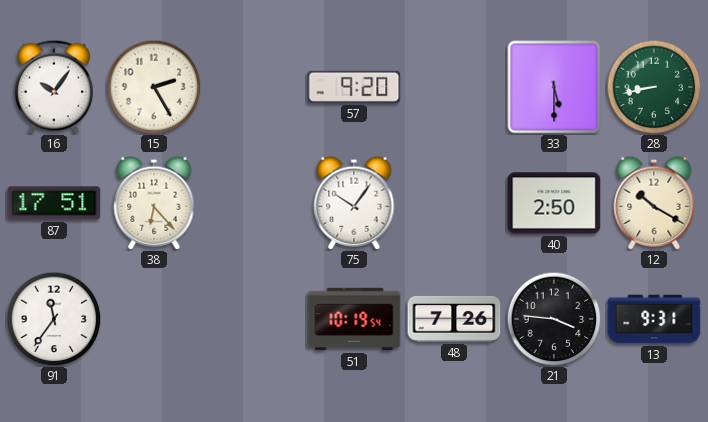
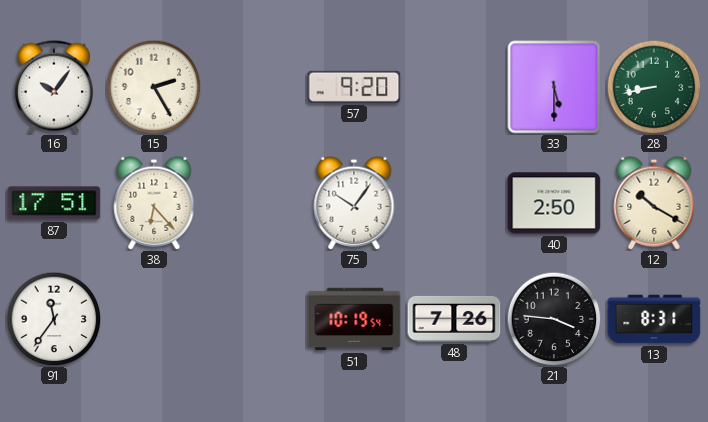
13: 9:31 -> 8:31
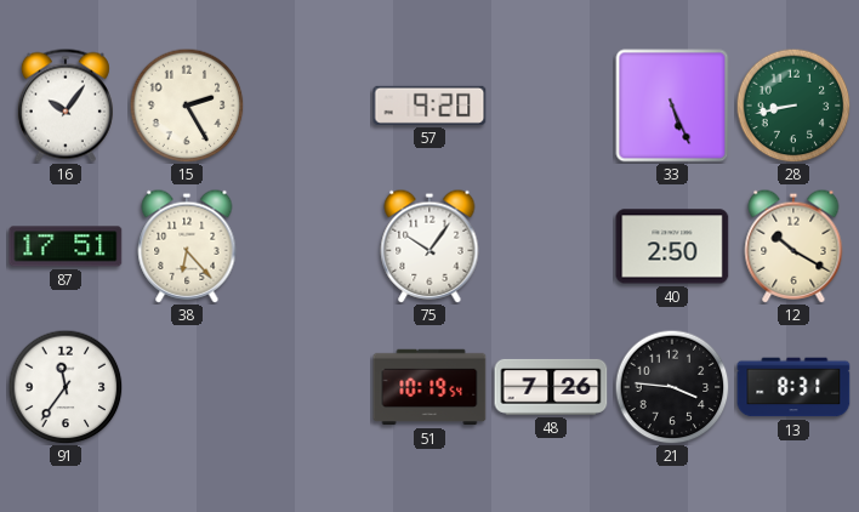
33: 5:30 -> 5:26
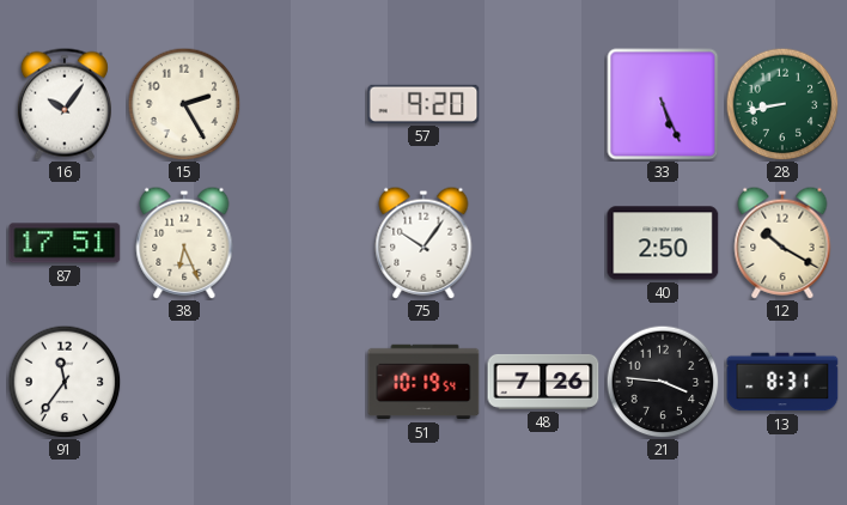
38: 6:23 -> 6:26
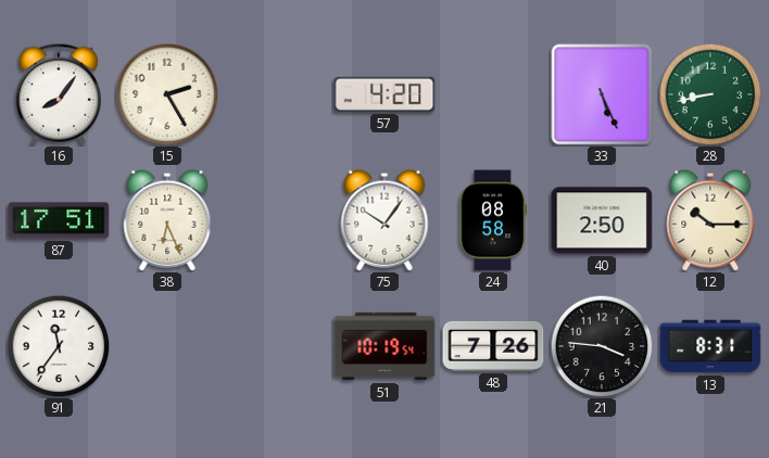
16: 10:06 -> 8:06
57: 9:20 -> 4:20
24: none -> 08:58
12: 10:20 -> 10:15
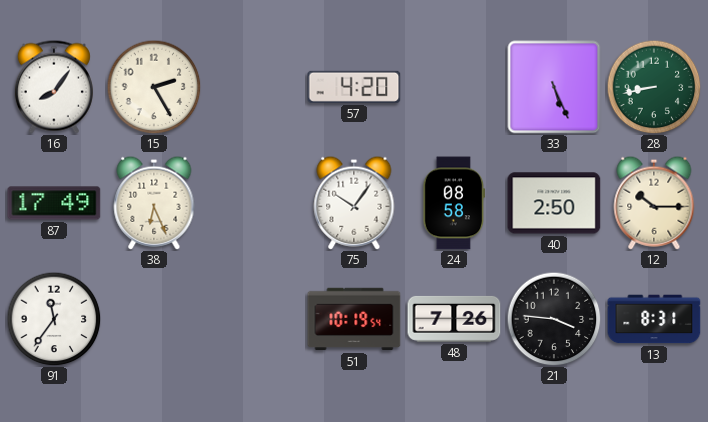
87: 17:51 -> 17:49
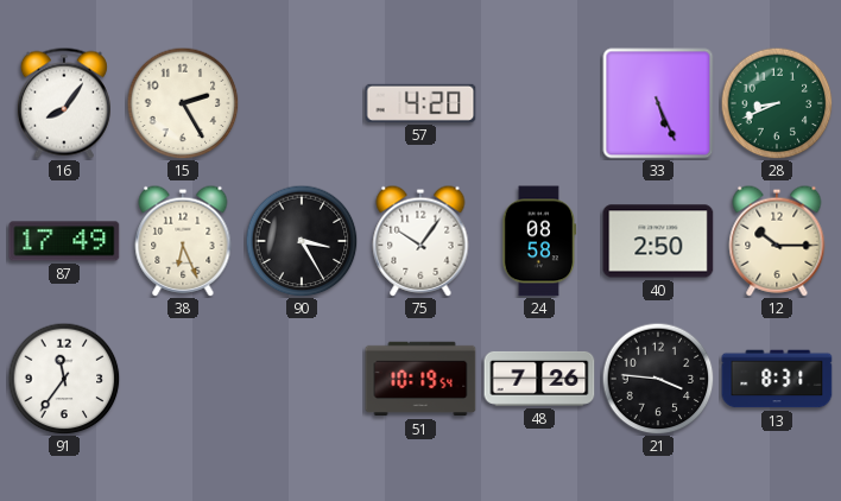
28: 8:43 -> 8:41
90: none -> 3:25
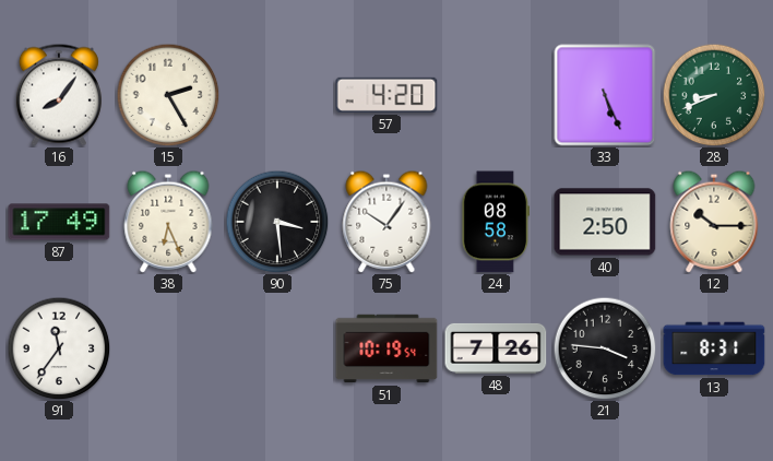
90: 3:25 -> 3:29
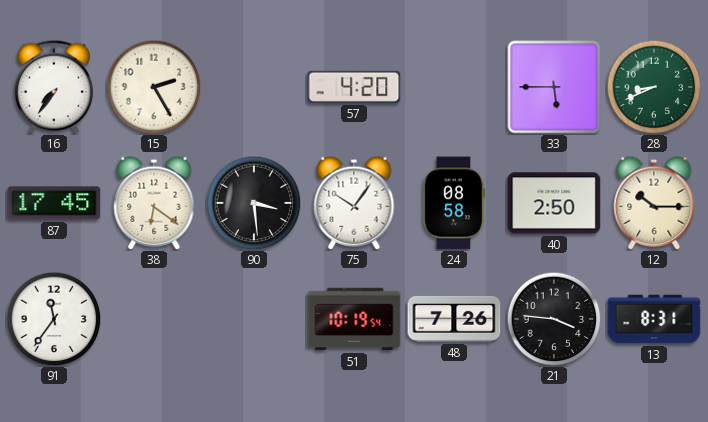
16: 8:06 -> 7:36
33: 5:26 -> 5:45
87: 17:49 -> 17:45
38: 6:26 -> 6:21
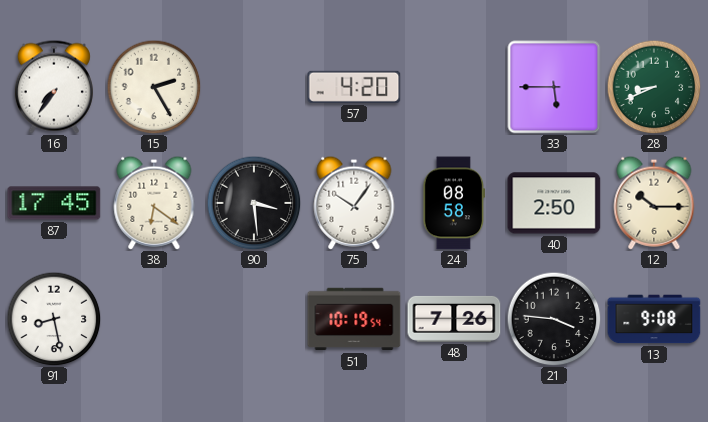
91: 11:36 -> 8:28
13: 8:31 -> 9:08
